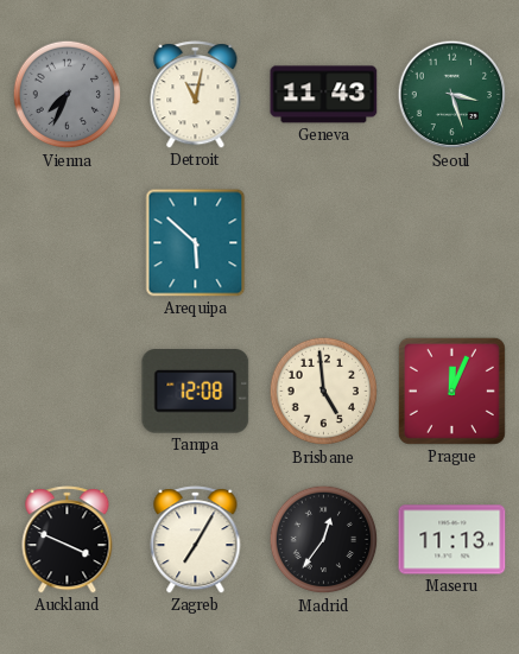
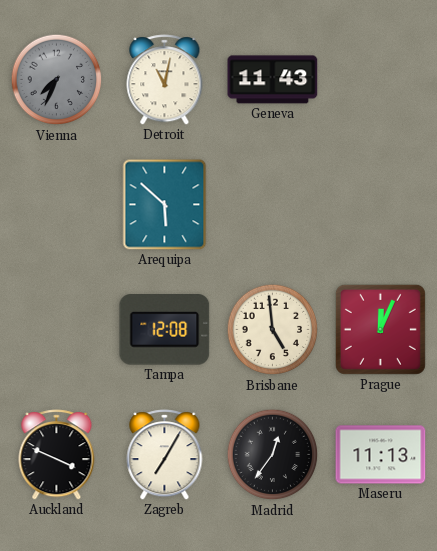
Seoul: 3:27 -> none
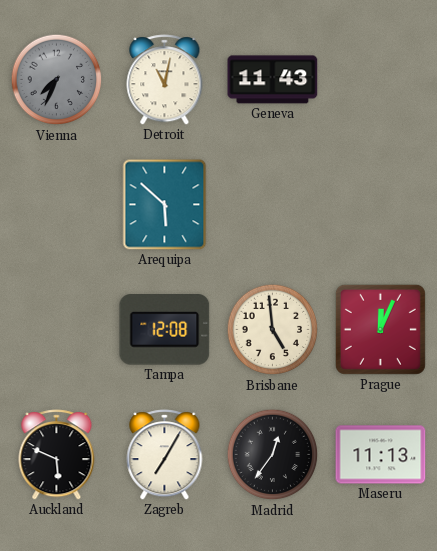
Auckland: 3:49 -> 5:49
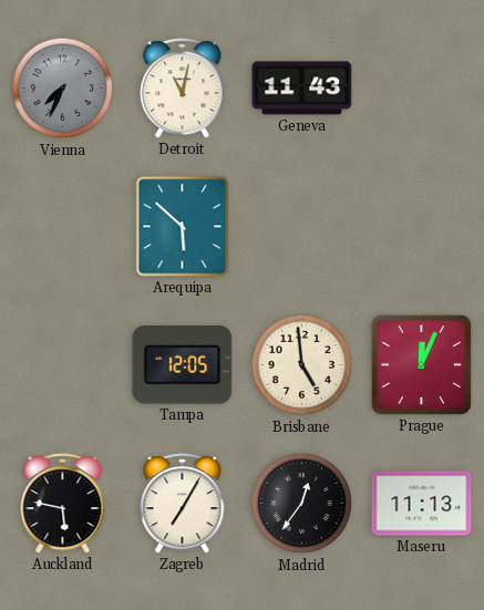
Tampa: 12:08 -> 12:05
Auckland: 5:49 -> 5:47
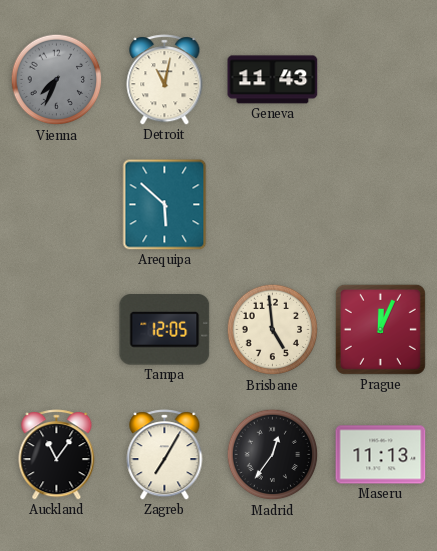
Auckland: 5:47 -> 11:06
